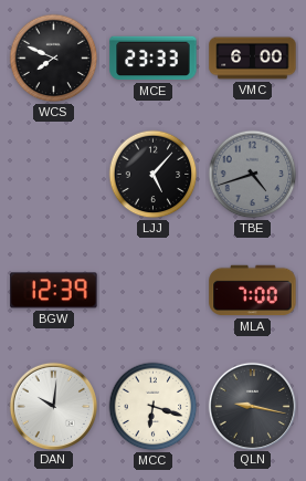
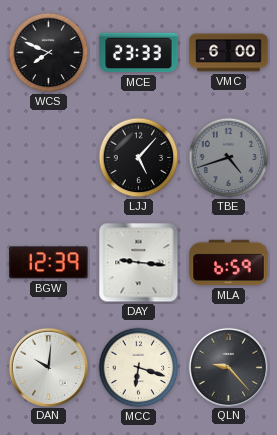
DAY: none -> 9:16
MLA: 7:00 -> 6:59
QLN: 9:17 -> 9:23
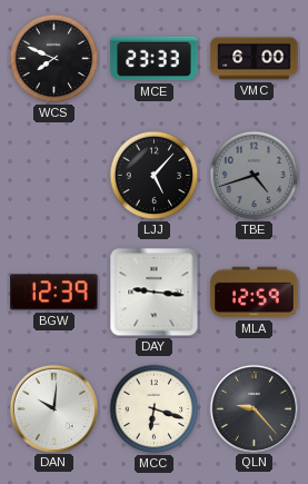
MLA: 6:59 -> 12:59
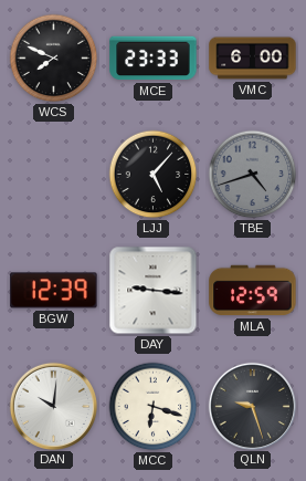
QLN: 9:23 -> 9:27
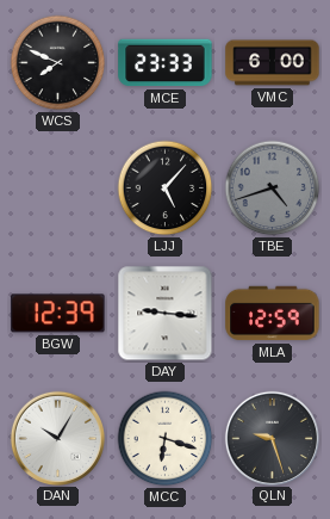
DAN: 10:01 -> 10:05
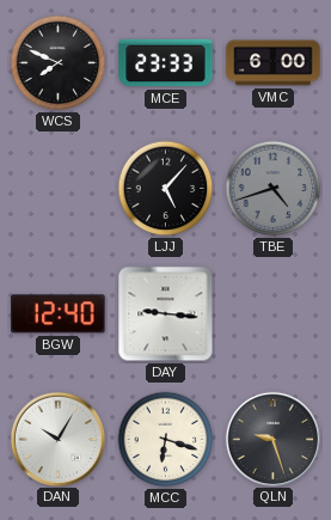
BGW: 12:39 -> 12:40
MLA: 12:59 -> none
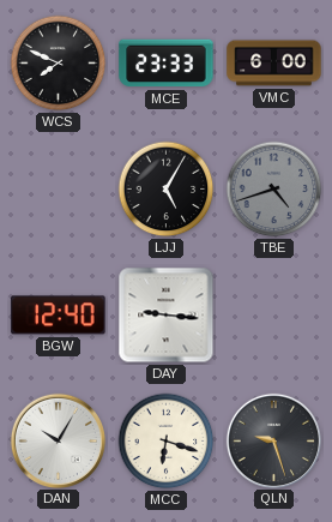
LJJ: 5:07 -> 5:05
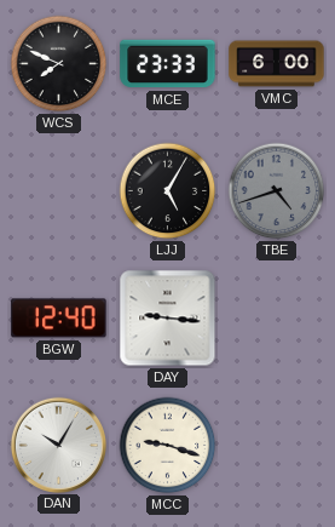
MCC: 6:18 -> 9:18
QLN: 9:27 -> none
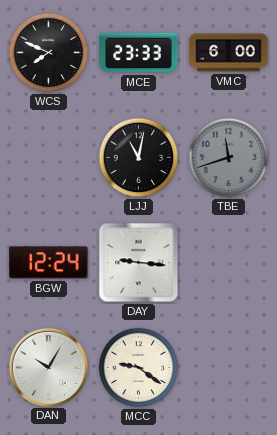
LJJ: 5:05 -> 11:02
TBE: 4:42 -> 11:42
BGW: 12:40 -> 12:24
MCC: 9:18 -> 9:21
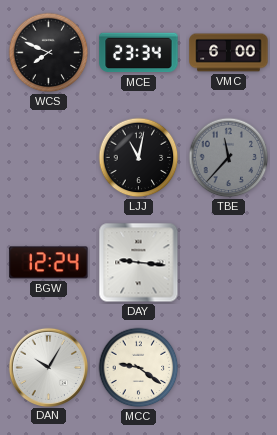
MCE: 23:33 -> 23:34
TBE: 11:42 -> 11:37
